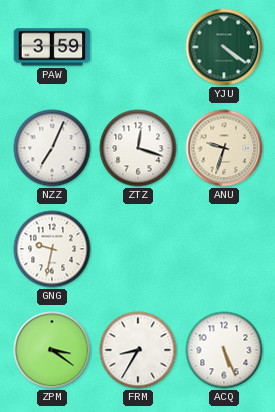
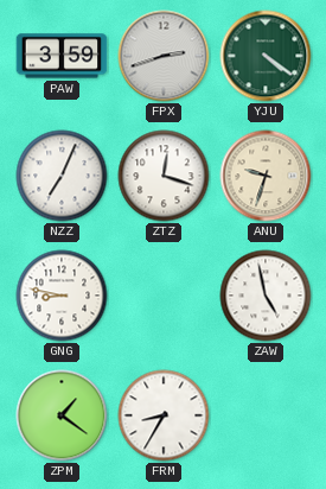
FPX: none -> 2:42
GNG: 9:32 -> 8:47
ZAW: none -> 4:58
ZPM: 3:21 -> 1:21
ACQ: 5:26 -> none
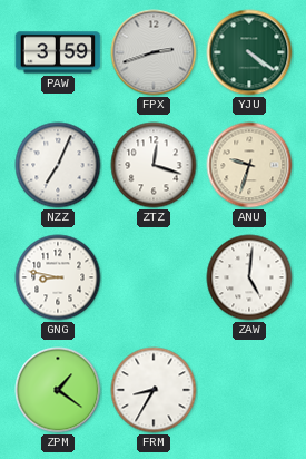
ZAW: 4:58 -> 5:01
